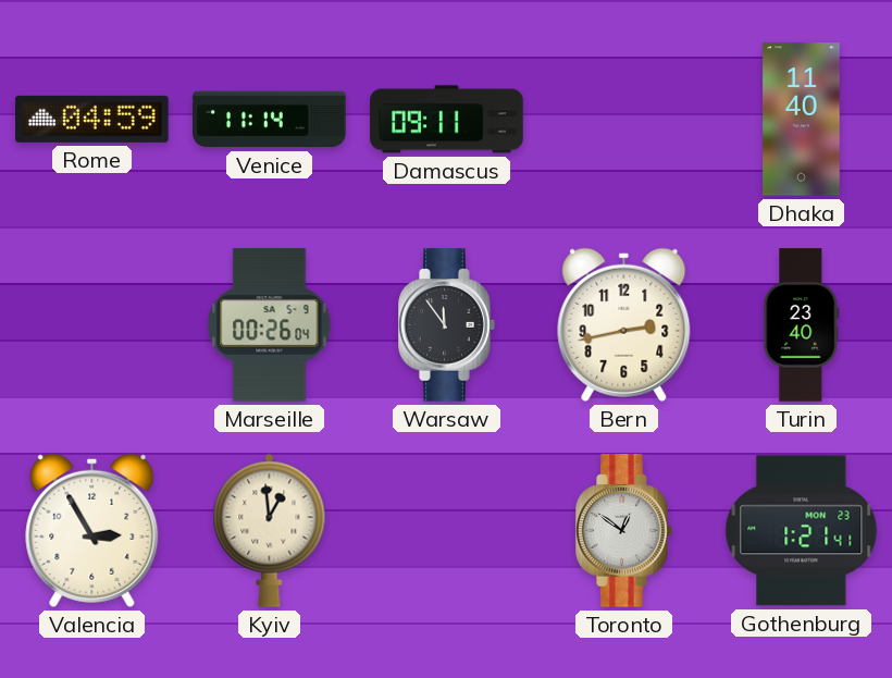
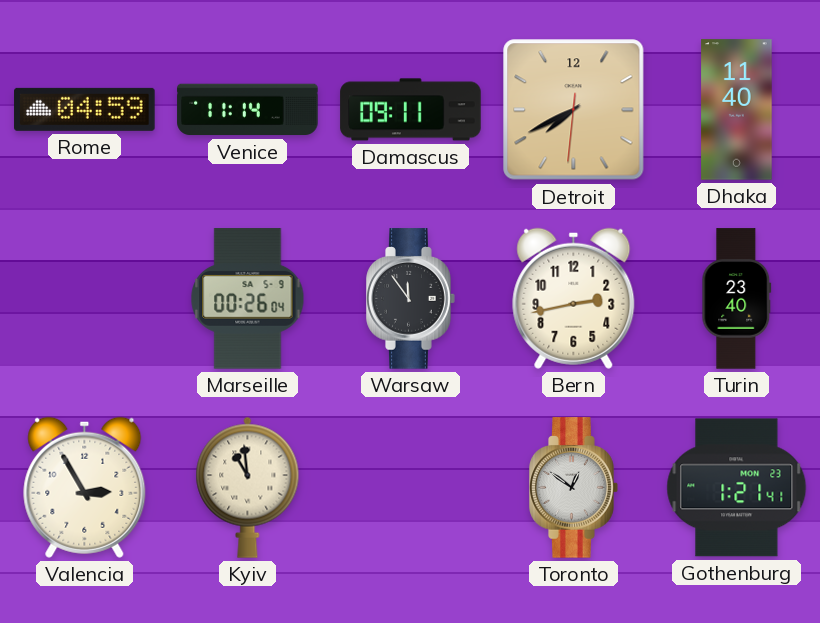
Detroit: none -> 7:40
Kyiv: 12:59 -> 10:59
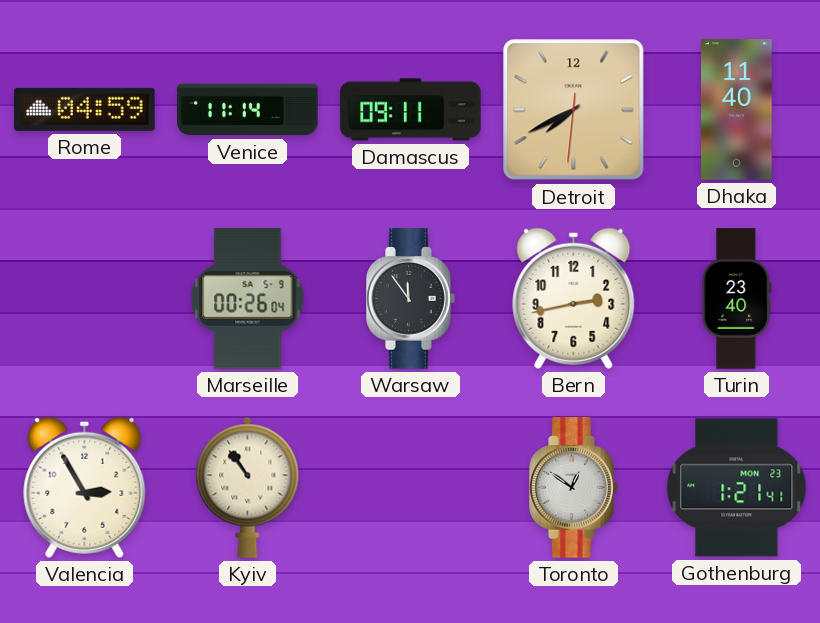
Kyiv: 10:59 -> 10:54
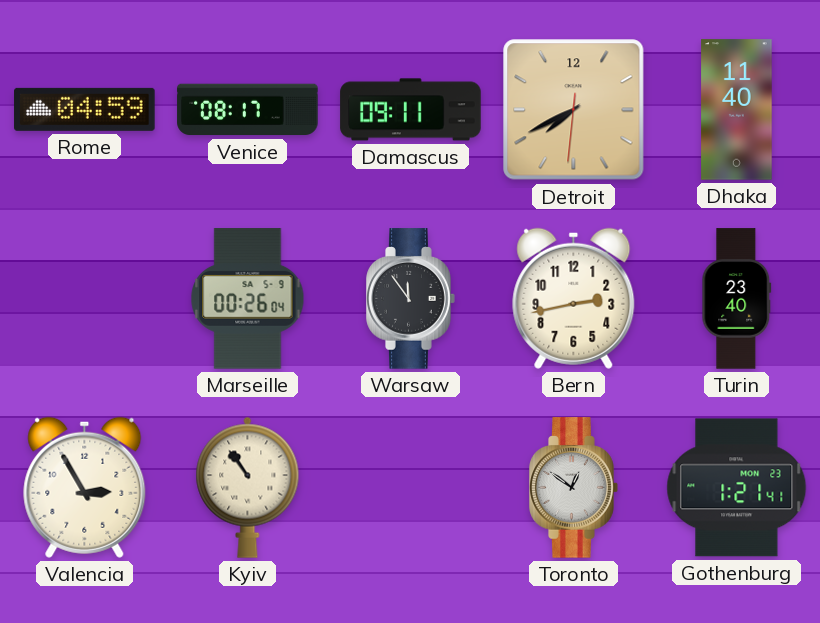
Venice: 11:14 -> 08:17
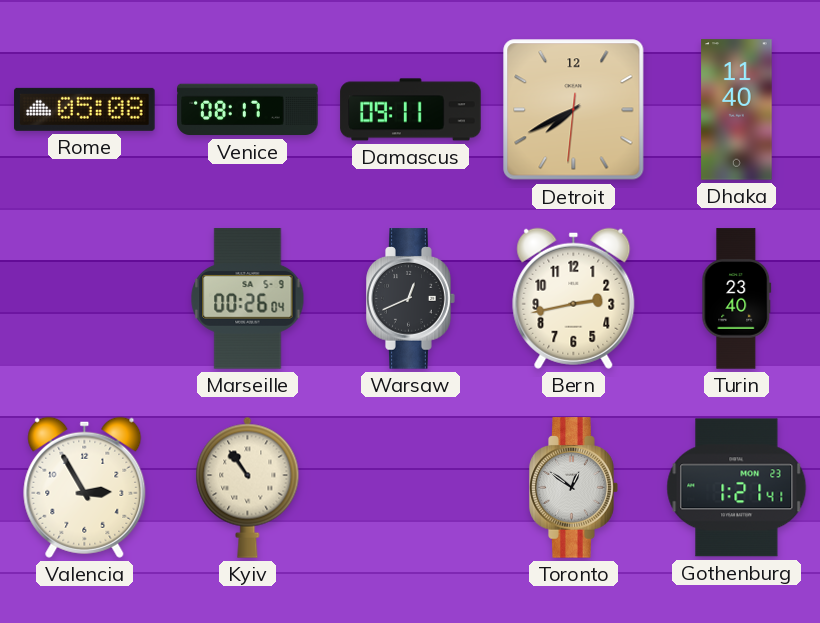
Rome: 04:59 -> 05:08
Warsaw: 11:54 -> 12:41
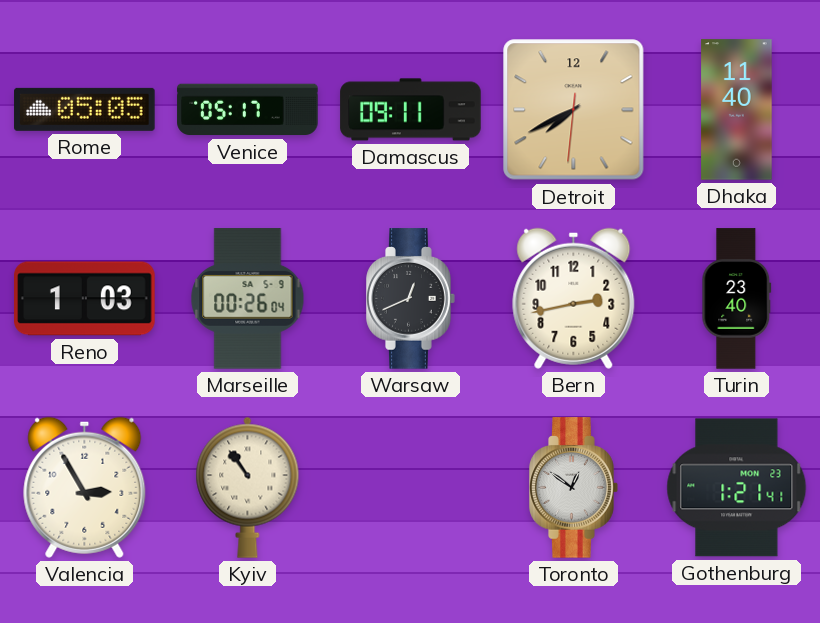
Rome: 05:08 -> 05:05
Venice: 08:17 -> 05:17
Reno: none -> 1:03
